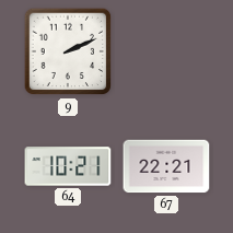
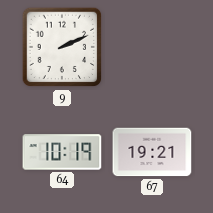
64: 10:21 -> 10:19
67: 22:21 -> 19:21
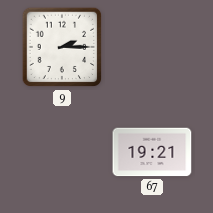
9: 2:11 -> 2:15
64: 10:19 -> none
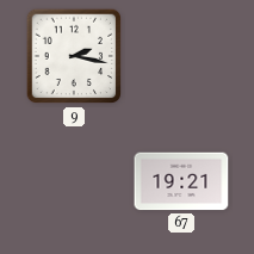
9: 2:15 -> 2:17
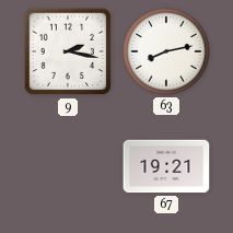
63: none -> 8:13
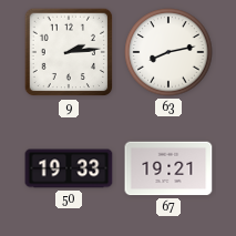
9: 2:17 -> 2:14
50: none -> 19:33
